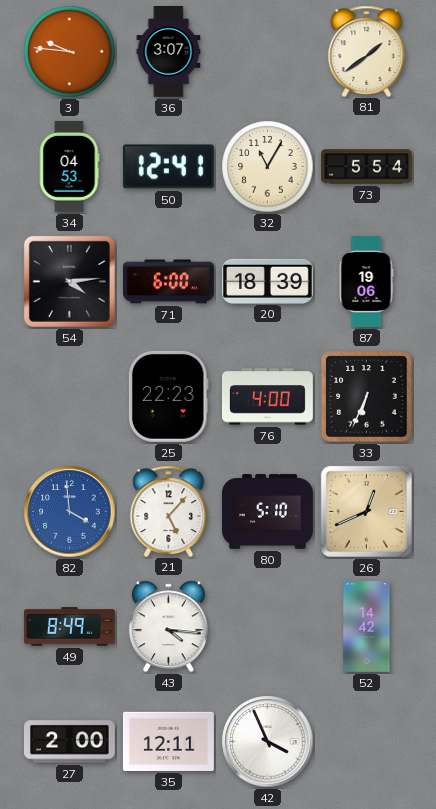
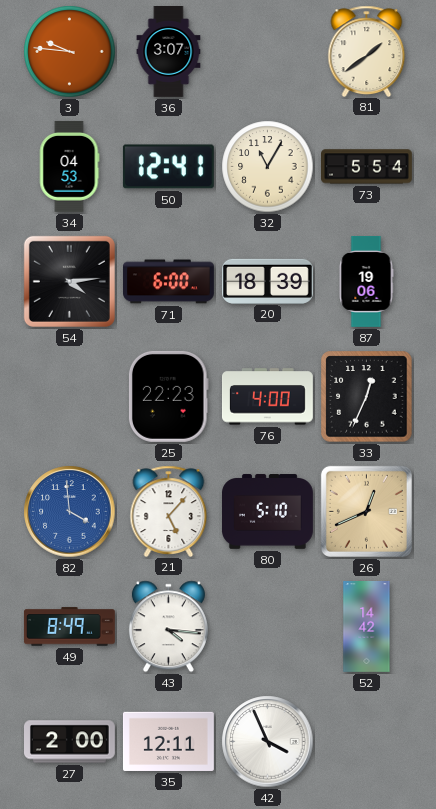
33: 6:34 -> 12:34
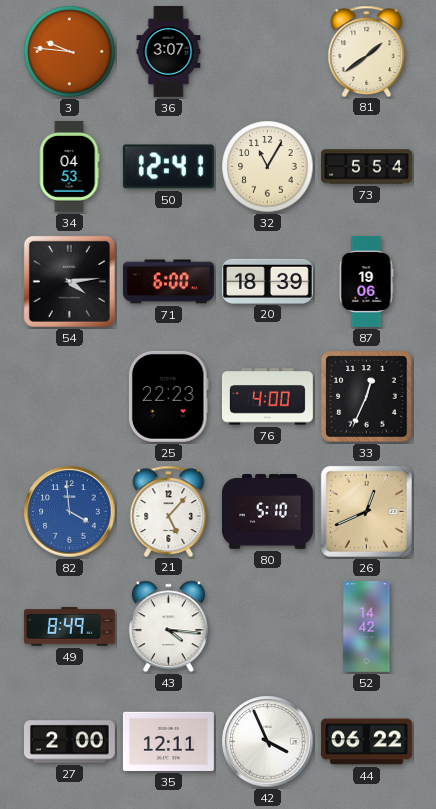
44: none -> 06:22
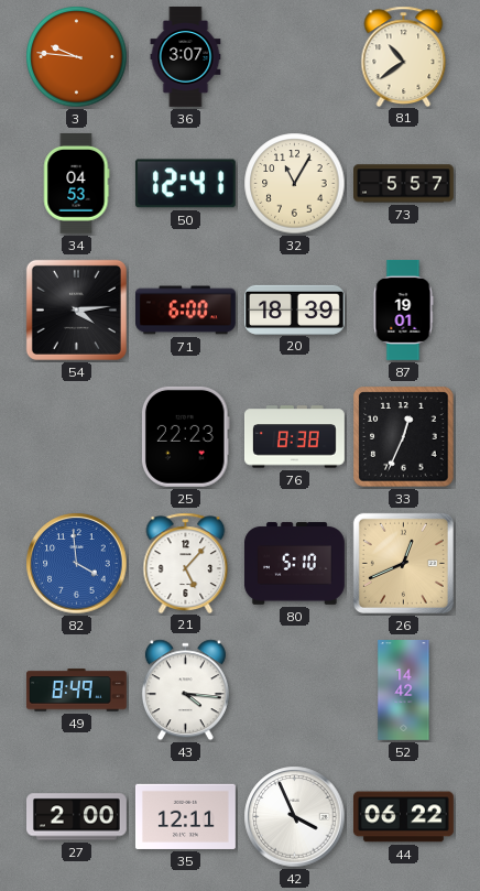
81: 1:39 -> 10:39
73: 5:54 -> 5:57
87: 19:06 -> 19:01
76: 4:00 -> 8:38
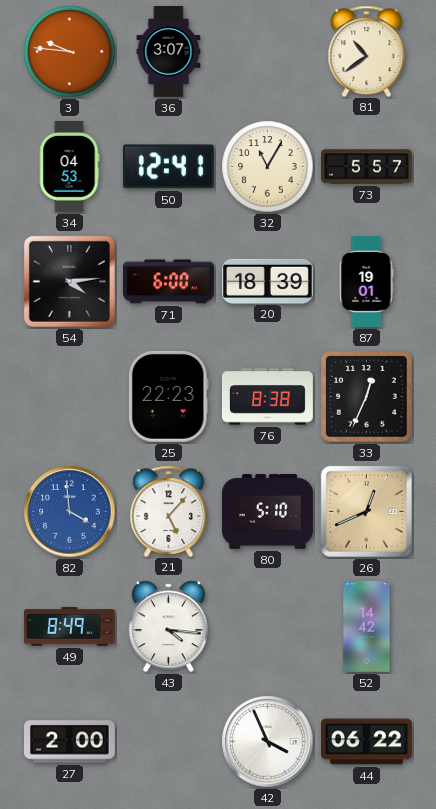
35: 12:11 -> none
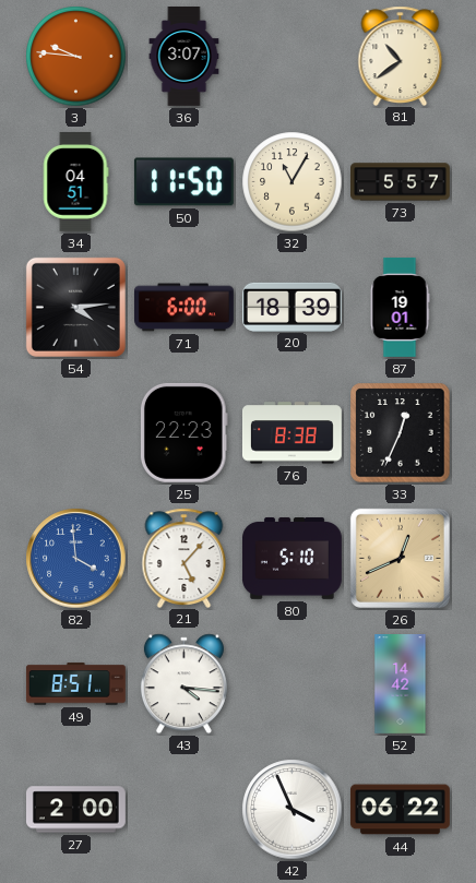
34: 04:53 -> 04:51
50: 12:41 -> 11:50
49: 8:49 -> 8:51
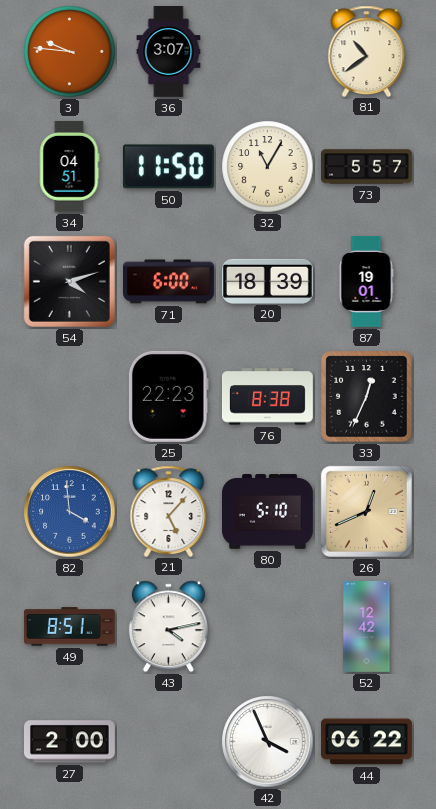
54: 4:14 -> 4:12
43: 4:16 -> 4:13
52: 14:42 -> 12:42
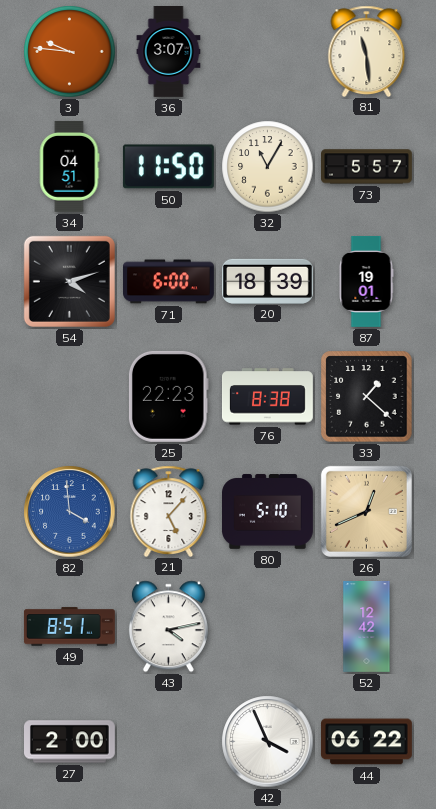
81: 10:39 -> 11:29
33: 12:34 -> 1:22
